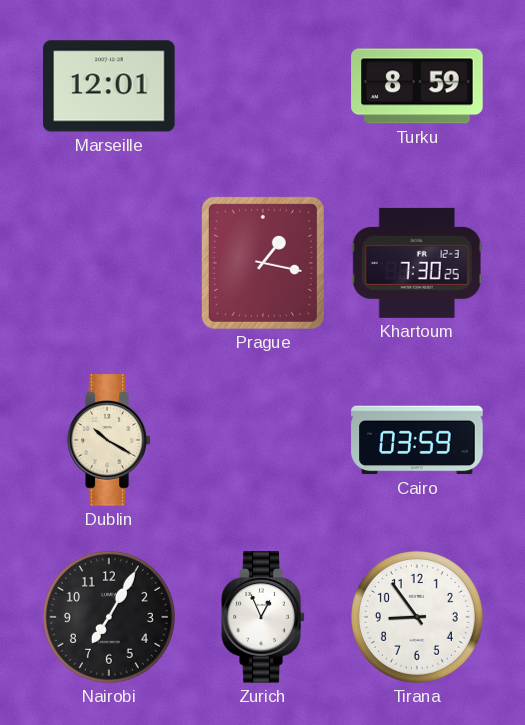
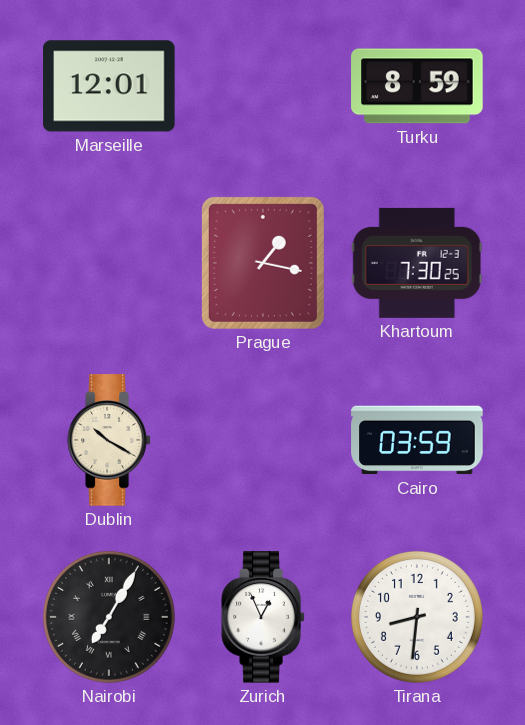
Nairobi numerals: Arabic -> Roman
Tirana: 8:54 -> 8:31
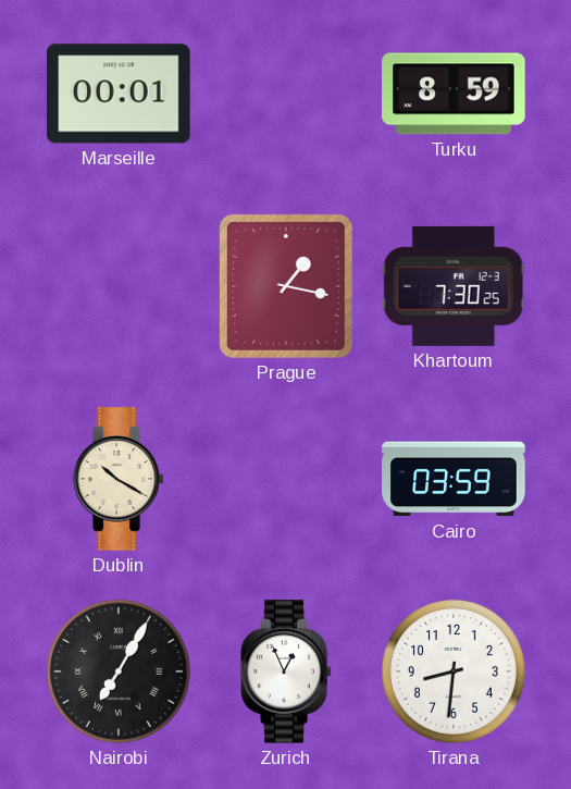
Marseille: 12:01 -> 00:01
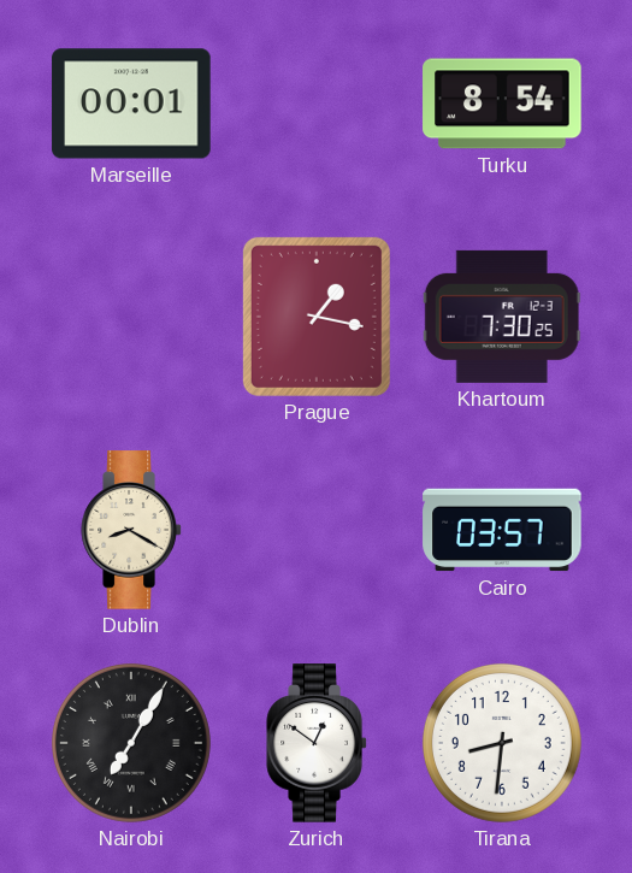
Turku: 8:59 -> 8:54
Dublin: 10:20 -> 8:20
Cairo: 03:59 -> 03:57
Zurich: 12:56 -> 12:51
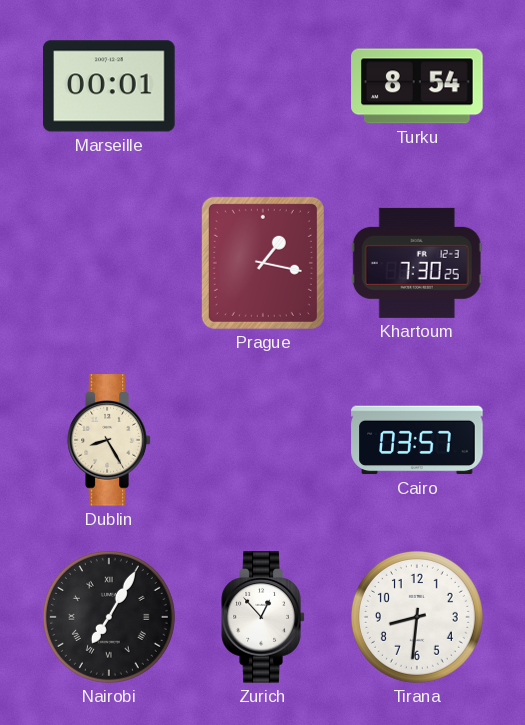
Dublin: 8:20 -> 8:25
Zurich: 12:51 -> 12:53
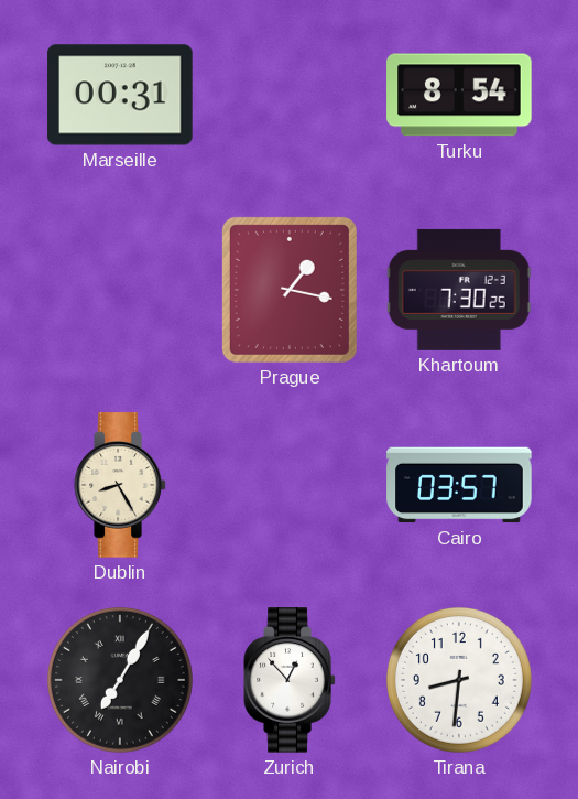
Marseille: 00:01 -> 00:31
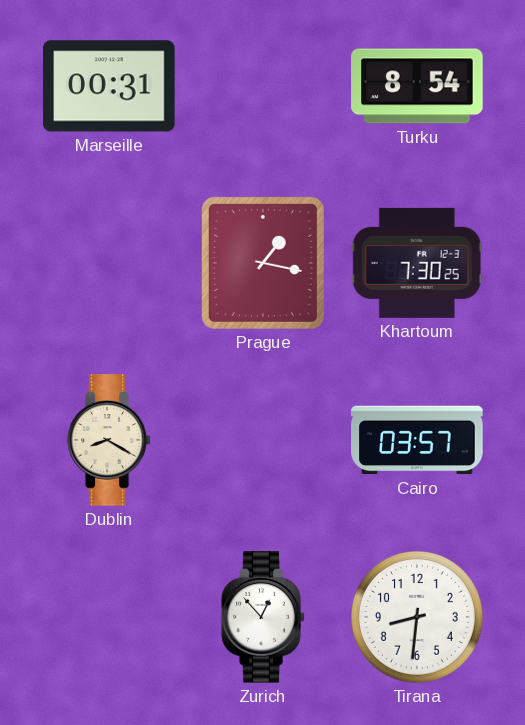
Dublin: 8:25 -> 8:20
Nairobi: 7:05 -> none
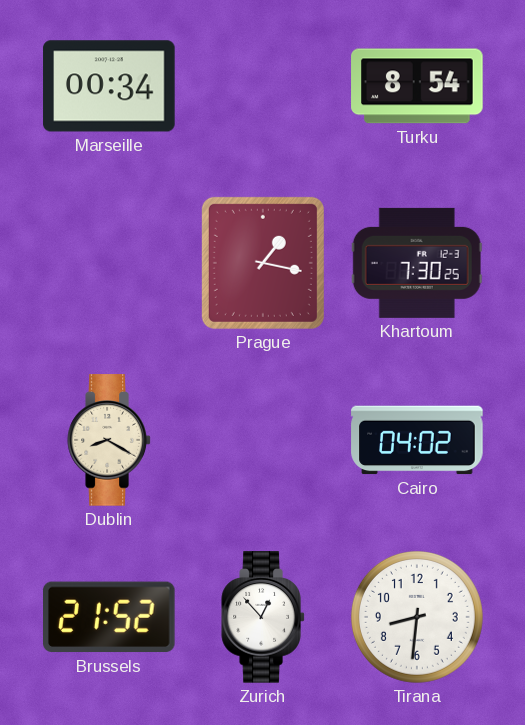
Marseille: 00:31 -> 00:34
Cairo: 03:57 -> 04:02
Brussels: none -> 21:52
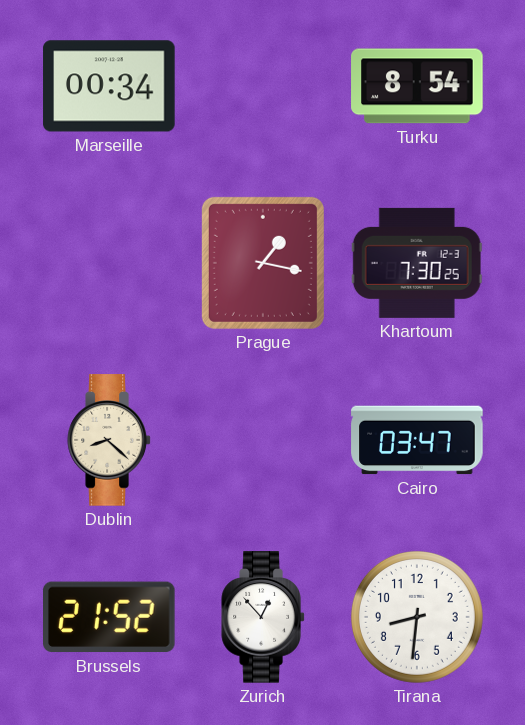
Dublin: 8:20 -> 8:22
Cairo: 04:02 -> 03:47
